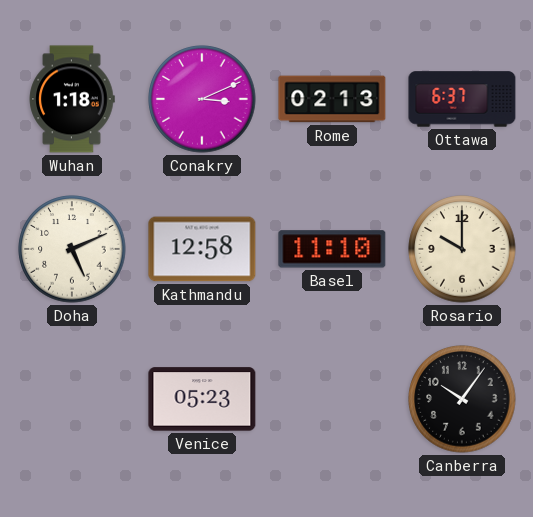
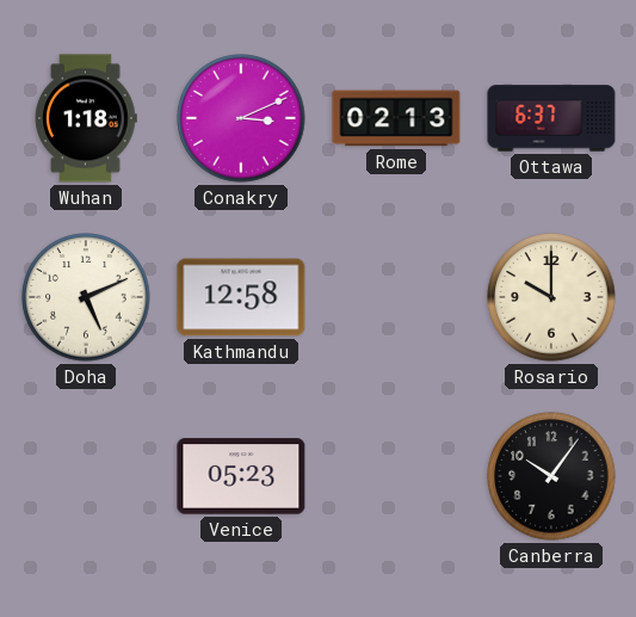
Basel: 11:10 -> none
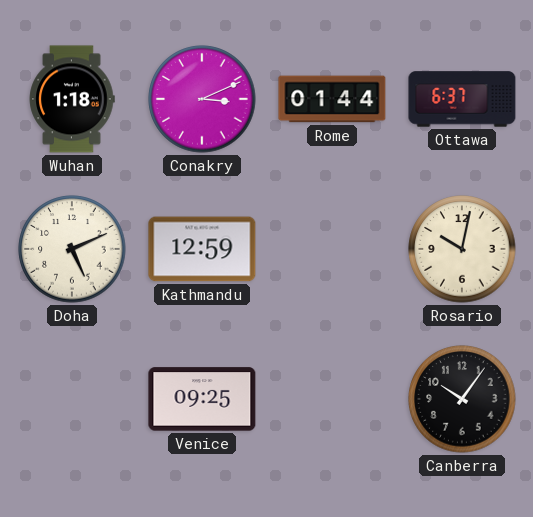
Rome: 02:13 -> 01:44
Kathmandu: 12:58 -> 12:59
Rosario: 10:00 -> 10:02
Venice: 05:23 -> 09:25
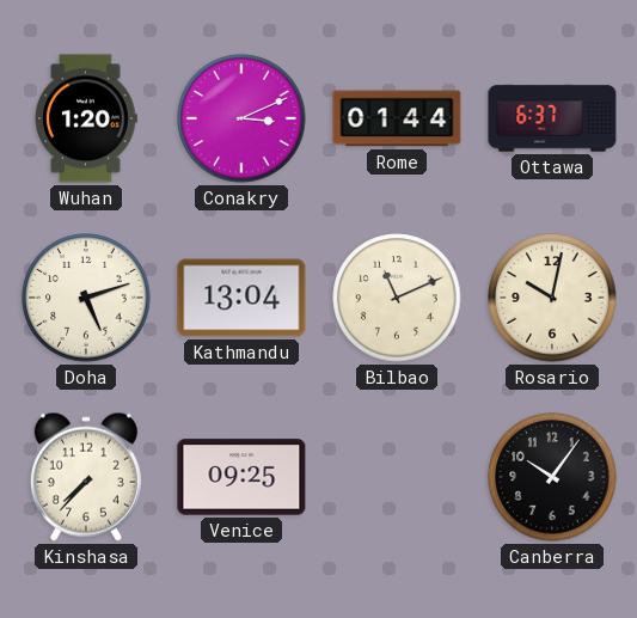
Wuhan: 1:18 -> 1:20
Doha: 5:11 -> 5:12
Kathmandu: 12:59 -> 13:04
Bilbao: none -> 11:11
Kinshasa: none -> 7:37
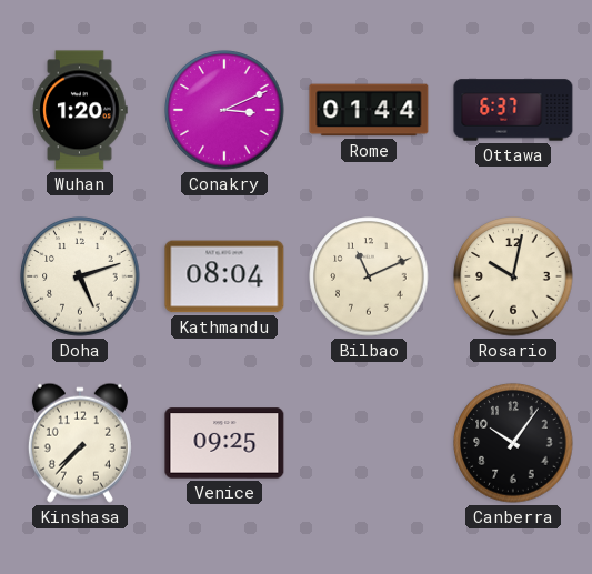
Kathmandu: 13:04 -> 08:04
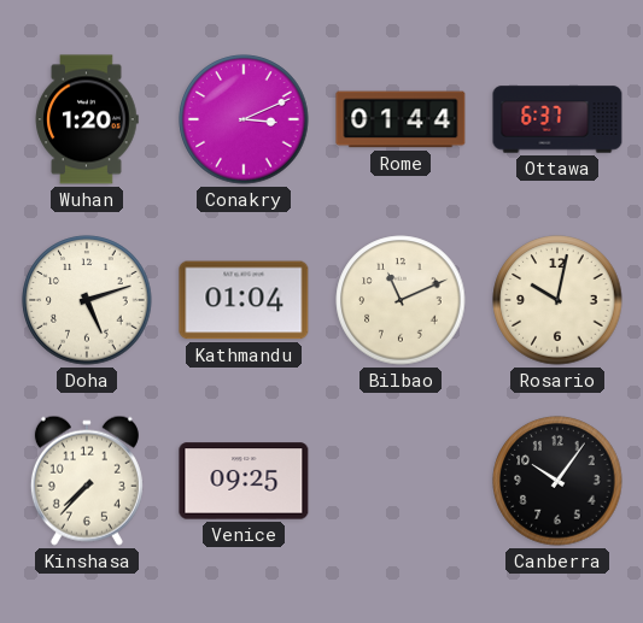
Kathmandu: 08:04 -> 01:04
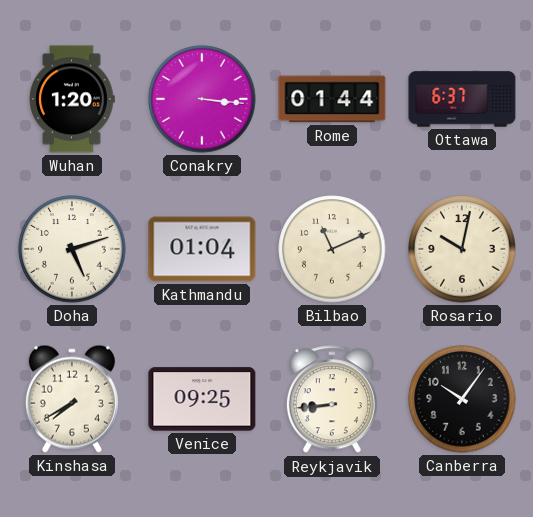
Conakry: 3:11 -> 3:16
Kinshasa: 7:37 -> 7:40
Reykjavik: none -> 8:44
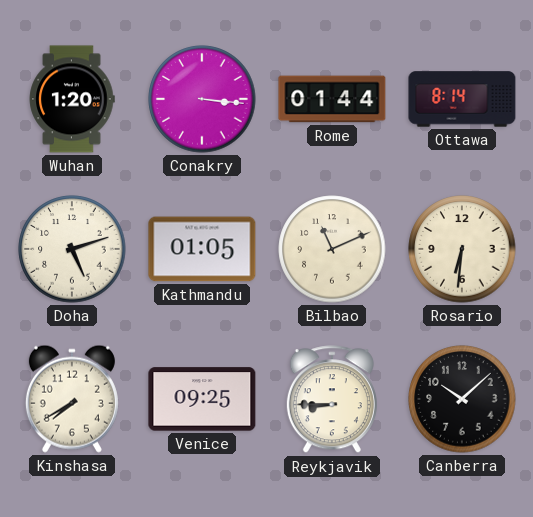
Ottawa: 6:37 -> 8:14
Kathmandu: 01:04 -> 01:05
Rosario: 10:02 -> 6:31
Reykjavik: 8:44 -> 8:45
Canberra: 10:06 -> 10:08
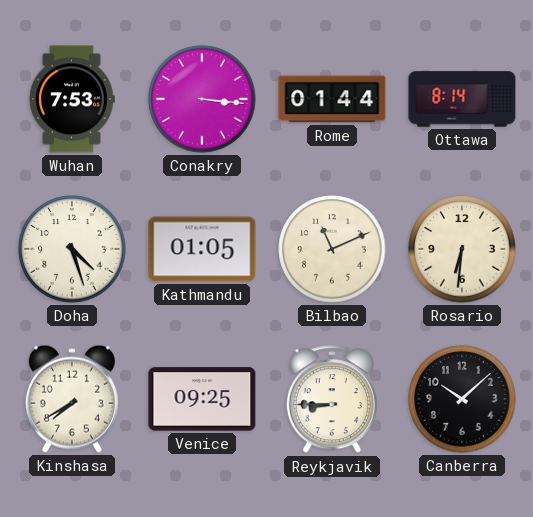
Wuhan: 1:20 -> 7:53
Doha: 5:12 -> 4:27
